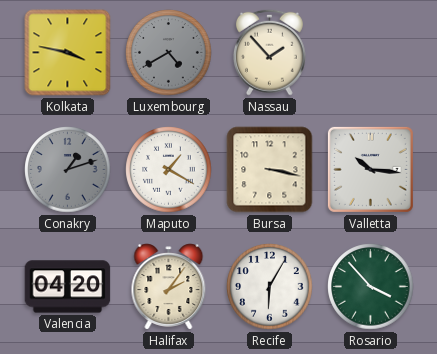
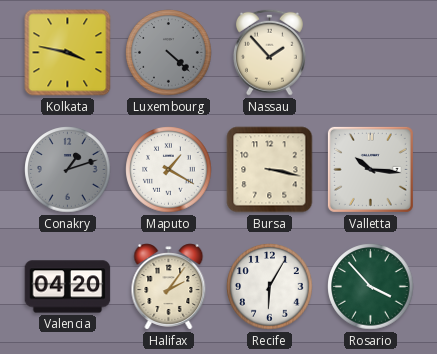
Luxembourg: 4:40 -> 4:22
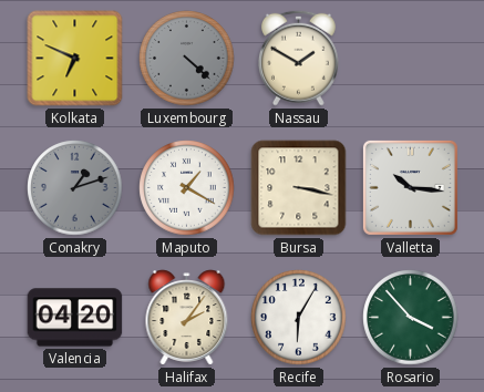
Kolkata: 3:47 -> 6:49
Nassau: 1:53 -> 1:50
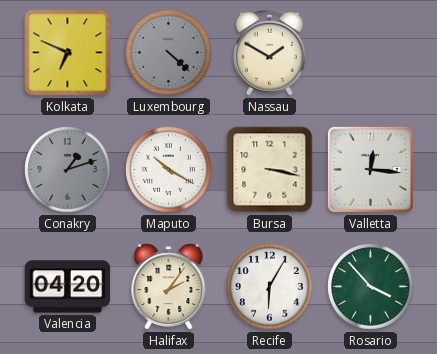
Maputo: 1:20 -> 10:20
Valletta: 10:16 -> 12:16
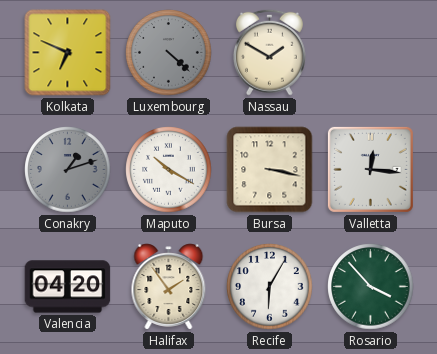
Halifax: 2:06 -> 1:54
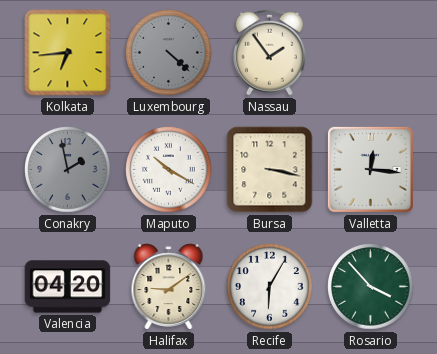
Kolkata: 6:49 -> 6:44
Nassau: 1:50 -> 1:54
Conakry: 1:12 -> 1:58
Halifax: 1:54 -> 9:09
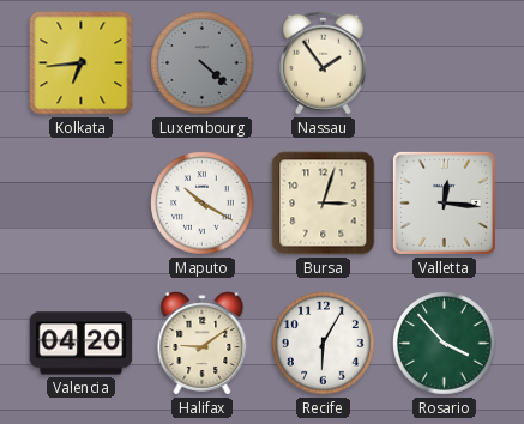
Conakry: 1:58 -> none
Bursa: 3:17 -> 3:03
